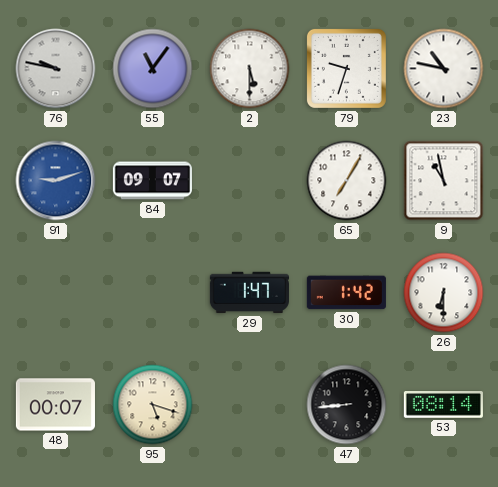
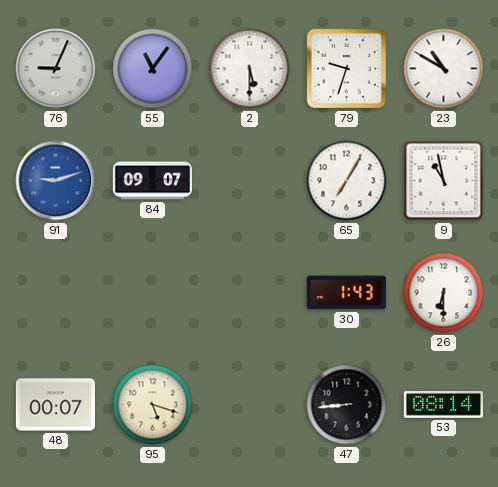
76: 9:47 -> 9:04
23: 10:47 -> 10:50
29: 1:47 -> none
30: 1:42 -> 1:43
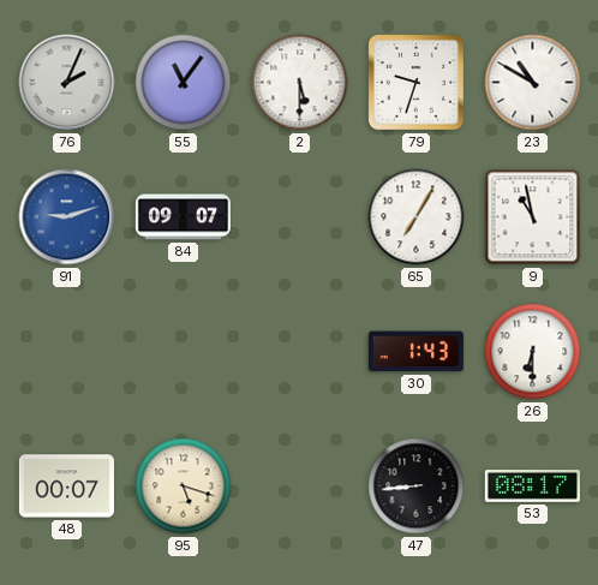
76: 9:04 -> 2:04
53: 08:14 -> 08:17
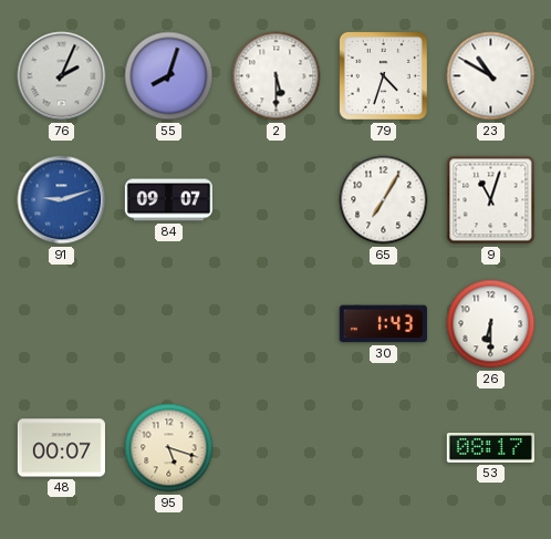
55: 11:06 -> 8:03
79: 9:33 -> 4:33
9: 10:58 -> 11:03
47: 8:44 -> none
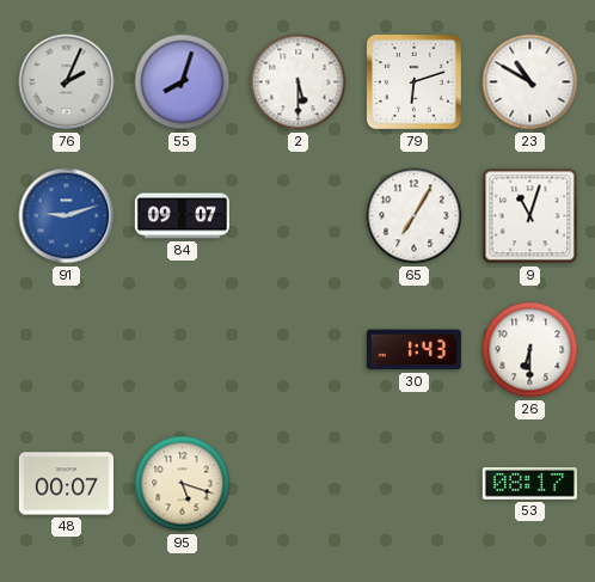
79: 4:33 -> 6:12
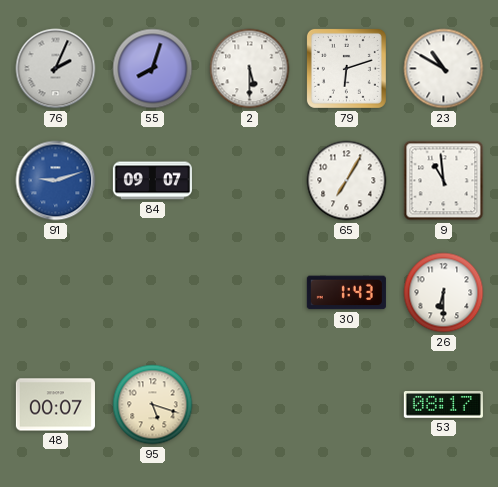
9: 11:03 -> 10:59
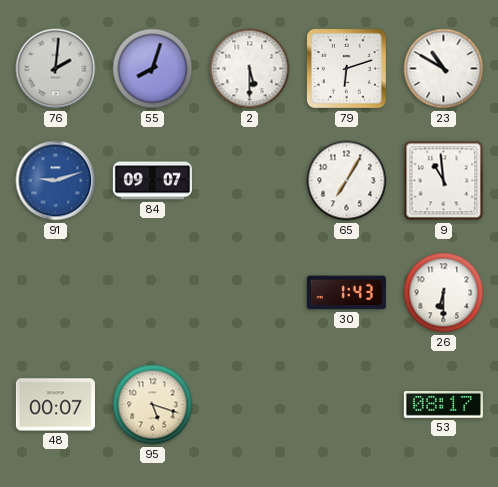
76: 2:04 -> 2:01
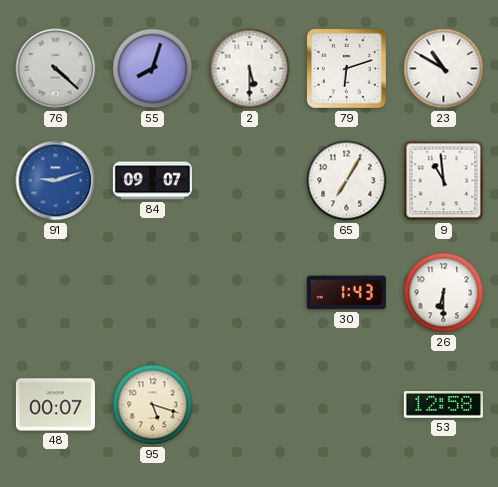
76: 2:01 -> 4:22
53: 08:17 -> 12:58
